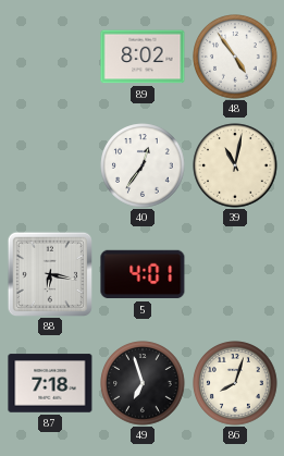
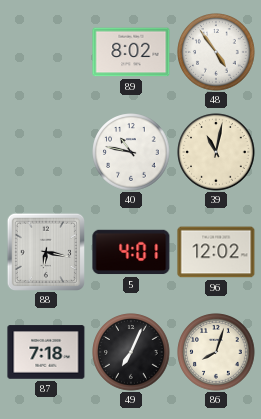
40: 12:36 -> 10:47
96: none -> 12:02
49: 6:57 -> 7:04
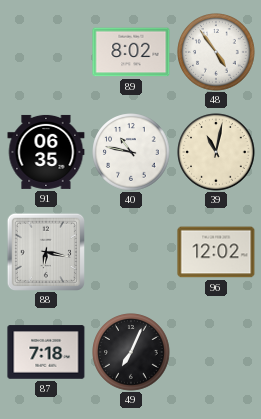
91: none -> 06:35
5: 4:01 -> none
86: 8:03 -> none
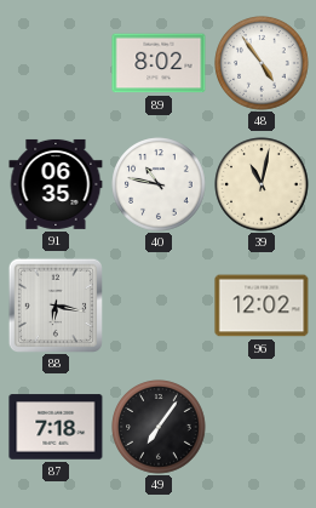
49: 7:04 -> 7:06
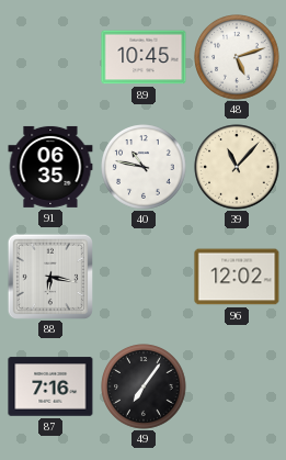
89: 8:02 -> 10:45
48: 4:54 -> 5:12
39: 11:02 -> 11:07
87: 7:18 -> 7:16
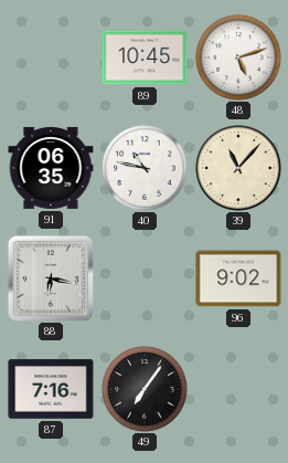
96: 12:02 -> 9:02
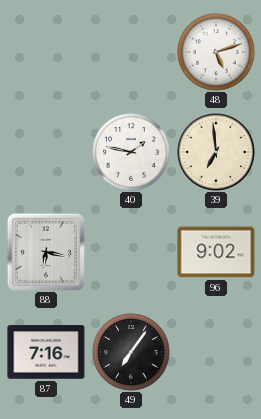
89: 10:45 -> none
91: 06:35 -> none
40: 10:47 -> 1:47
39: 11:07 -> 6:59
